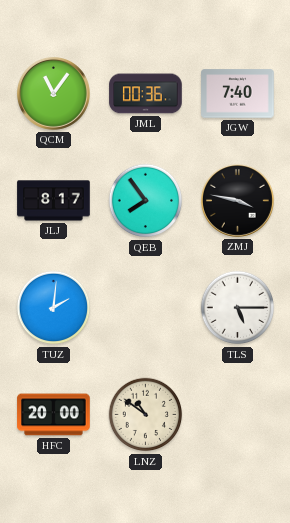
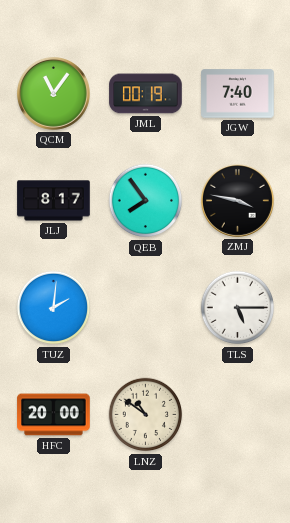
JML: 00:36 -> 00:19
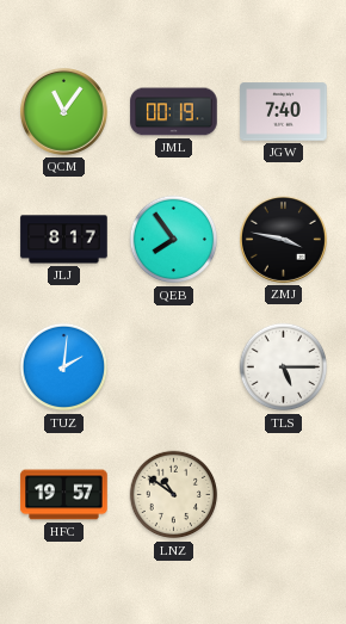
HFC: 20:00 -> 19:57
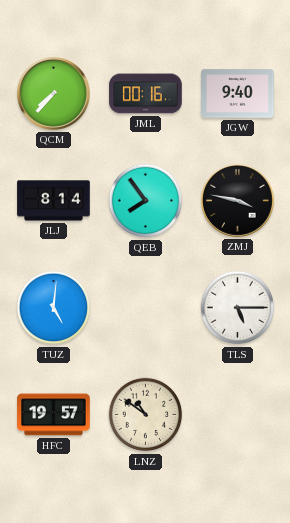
QCM: 11:06 -> 7:37
JML: 00:19 -> 00:16
JGW: 7:40 -> 9:40
JLJ: 8:17 -> 8:14
TUZ: 2:01 -> 5:01
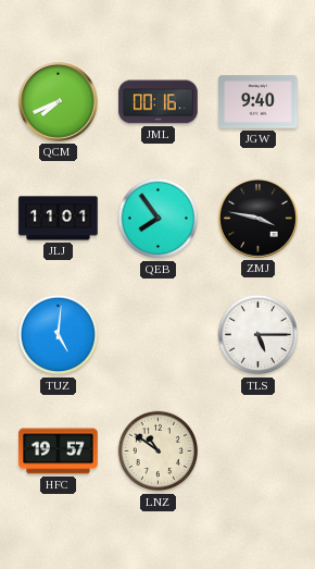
QCM: 7:37 -> 7:41
JLJ: 8:14 -> 11:01
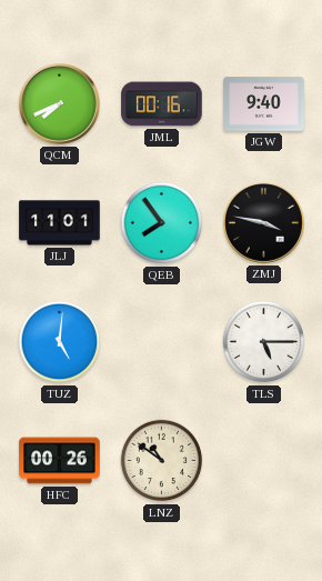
HFC: 19:57 -> 00:26
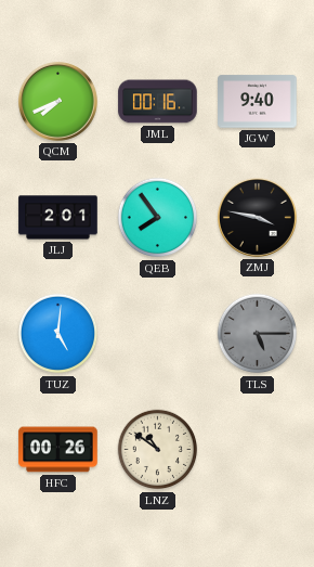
JLJ: 11:01 -> 2:01
TLS dial: white -> grey
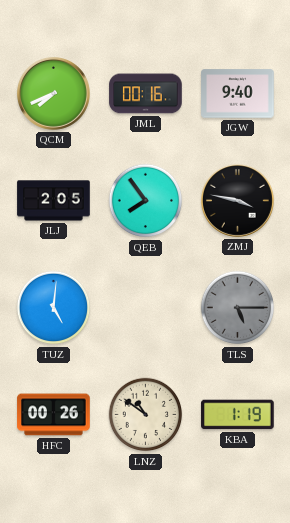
JLJ: 2:01 -> 2:05
KBA: none -> 1:19
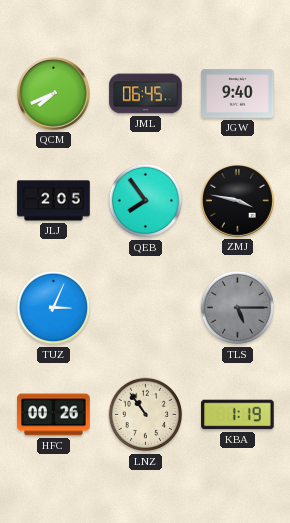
JML: 00:16 -> 06:45
TUZ: 5:01 -> 3:04
LNZ: 10:51 -> 10:54
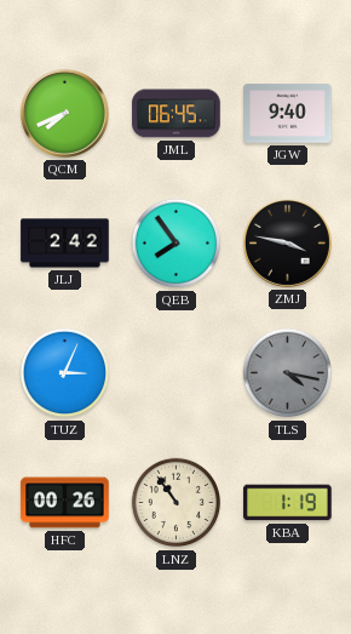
JLJ: 2:05 -> 2:42
TLS: 5:15 -> 4:17
